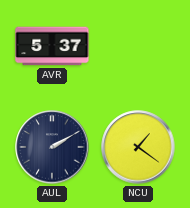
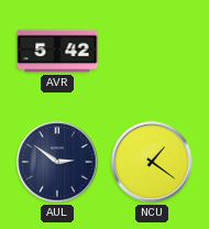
AVR: 5:37 -> 5:42
AUL: 2:10 -> 2:51
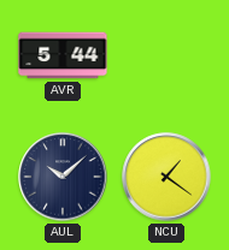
AVR: 5:42 -> 5:44
AUL: 2:51 -> 10:08
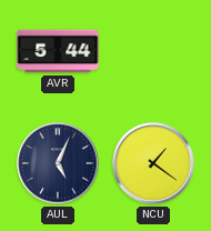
AUL: 10:08 -> 5:04
